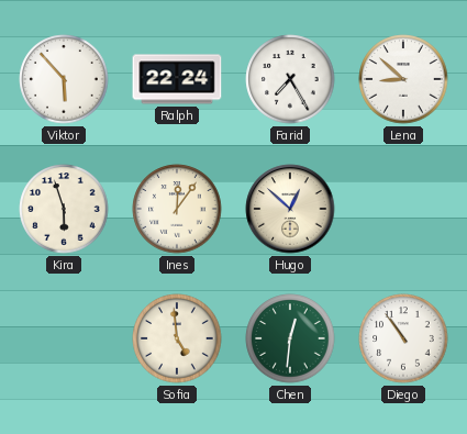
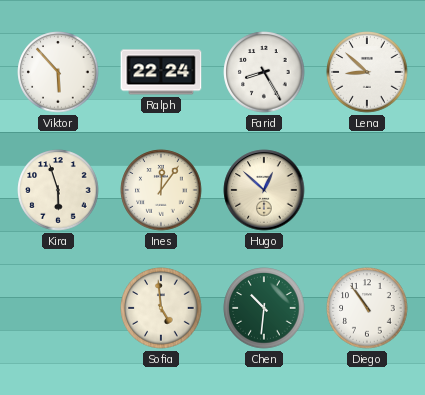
Farid: 7:25 -> 8:25
Chen: 12:31 -> 10:31
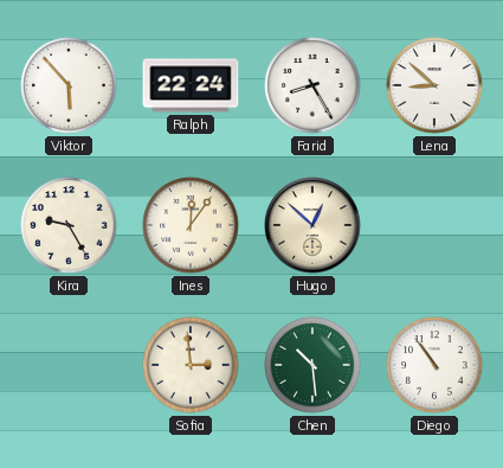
Kira: 5:57 -> 9:25
Sofia: 4:59 -> 2:59
Chen: 10:31 -> 10:29
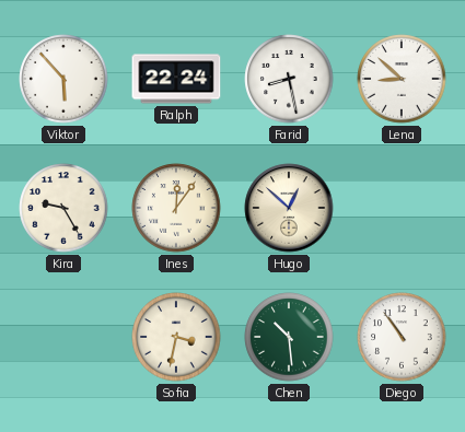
Farid: 8:25 -> 8:28
Sofia: 2:59 -> 3:32
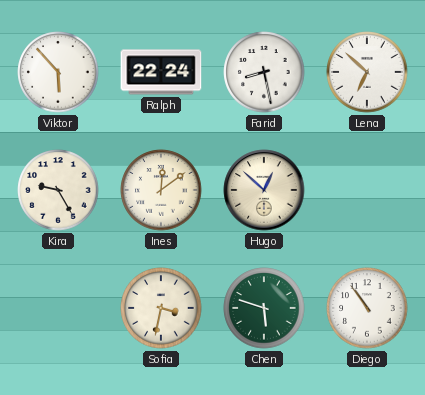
Lena: 8:52 -> 6:52
Ines: 12:06 -> 12:09
Chen: 10:29 -> 5:48
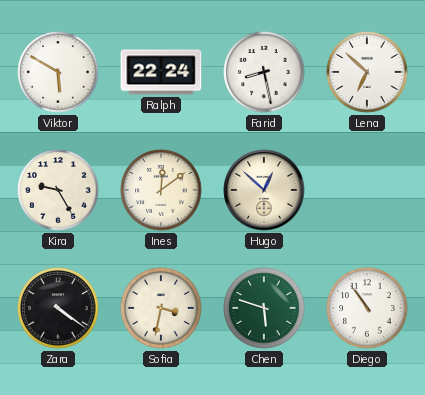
Viktor: 5:53 -> 5:50
Zara: none -> 4:21
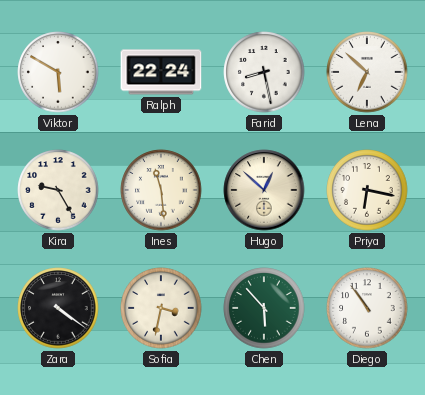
Ines: 12:09 -> 11:29
Priya: none -> 6:17
Chen: 5:48 -> 5:53
